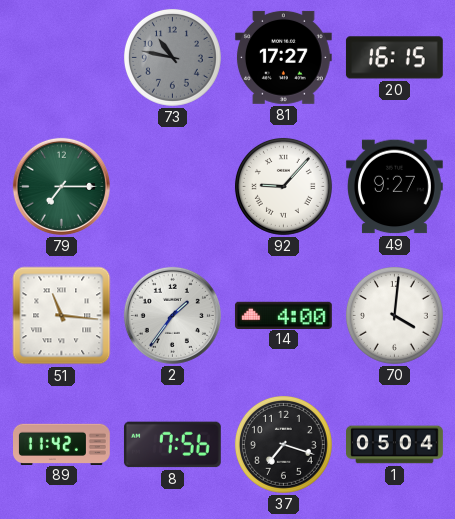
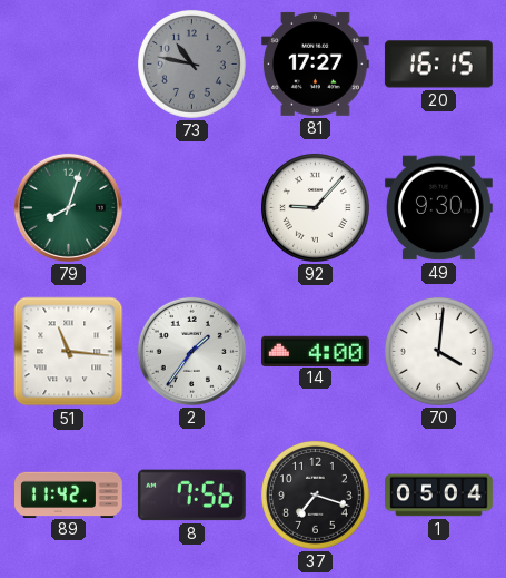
79: 7:15 -> 8:03
49: 9:27 -> 9:30
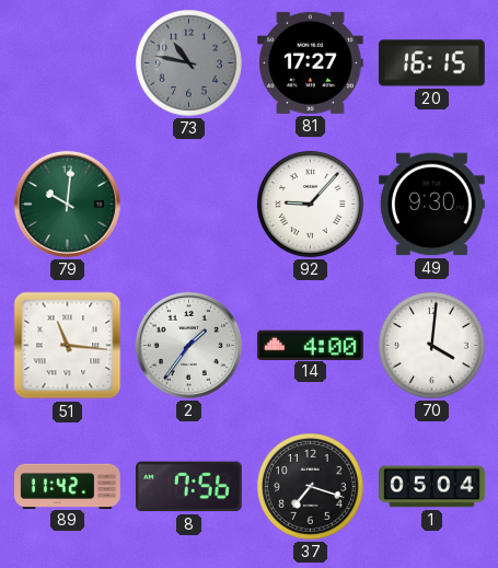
79: 8:03 -> 10:01
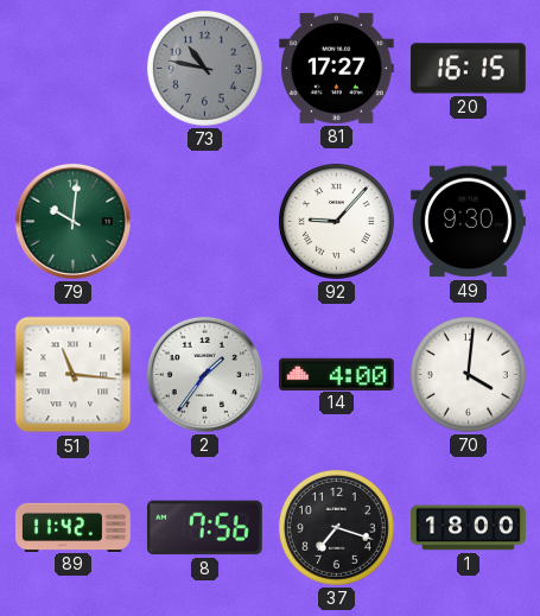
1: 05:04 -> 18:00
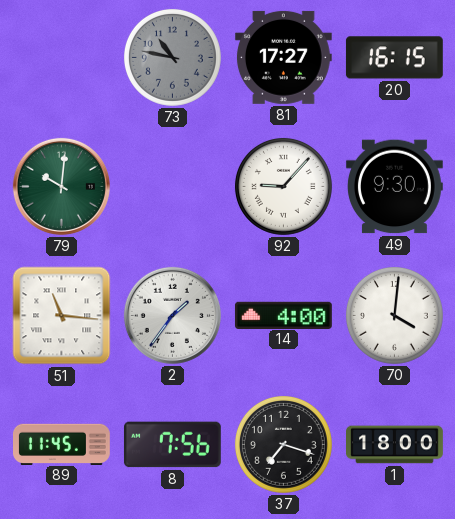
89: 11:42 -> 11:45
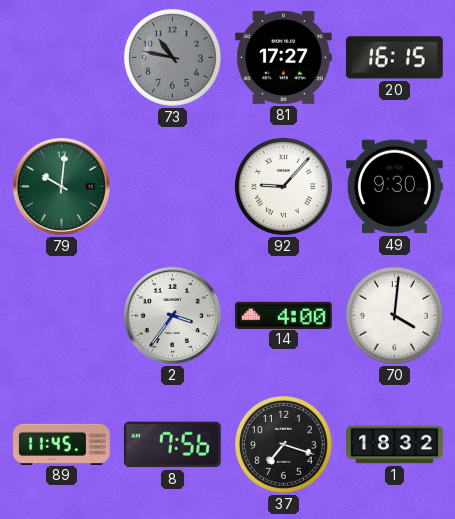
51: 11:16 -> none
2: 1:36 -> 3:36
1: 18:00 -> 18:32
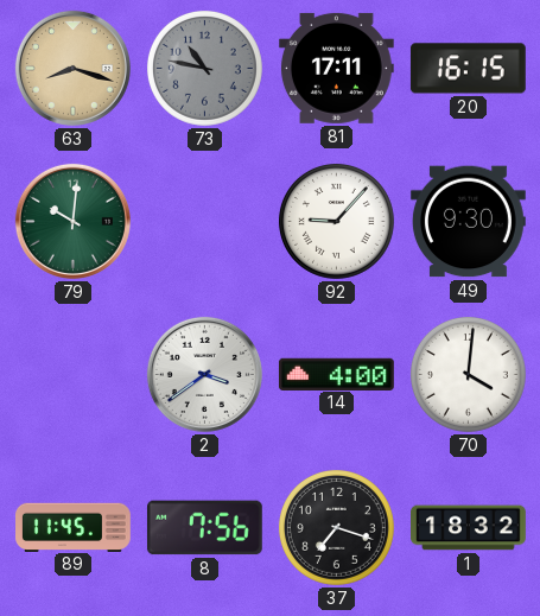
63: none -> 8:18
81: 17:27 -> 17:11
2: 3:36 -> 3:39
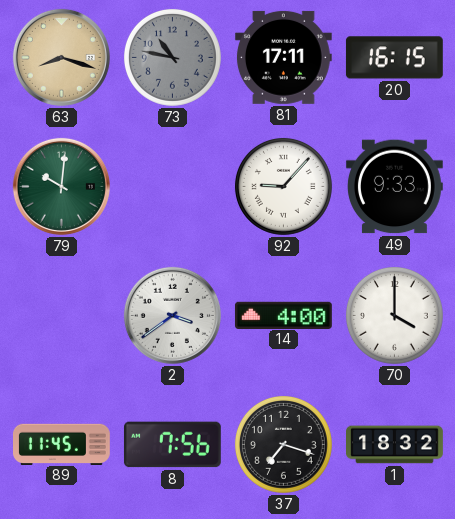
49: 9:30 -> 9:33
70: 4:01 -> 4:00
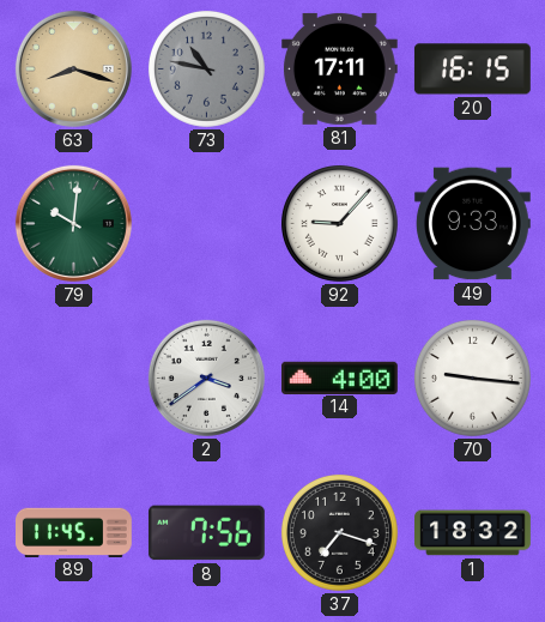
70: 4:00 -> 9:16
